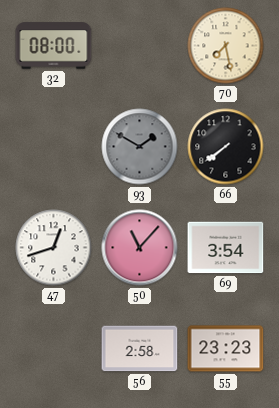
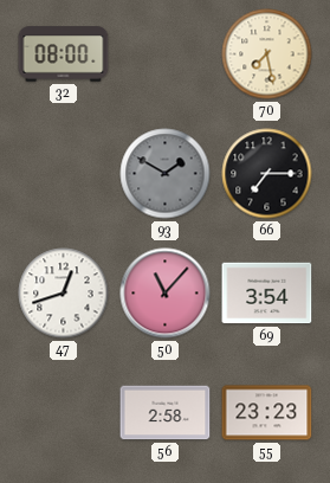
66: 7:39 -> 7:15
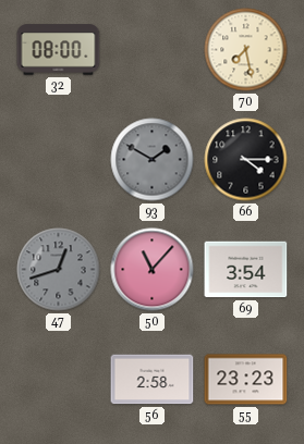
66: 7:15 -> 4:15
47 dial: white -> grey
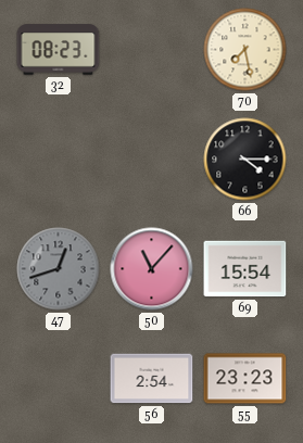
32: 08:00 -> 08:23
93: 1:50 -> none
69: 3:54 -> 15:54
56: 2:58 -> 2:54
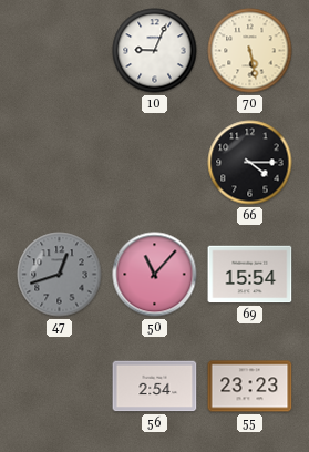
32: 08:23 -> none
10: none -> 9:04
70: 7:28 -> 5:28
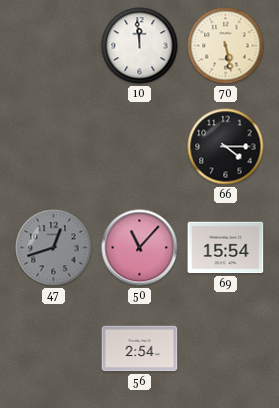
10: 9:04 -> 11:59
55: 23:23 -> none
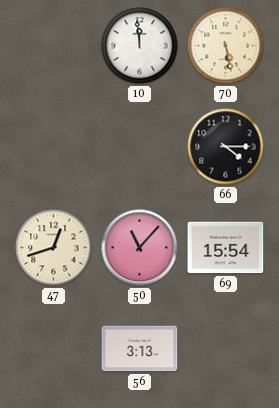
47 dial: grey -> cream
56: 2:54 -> 3:13
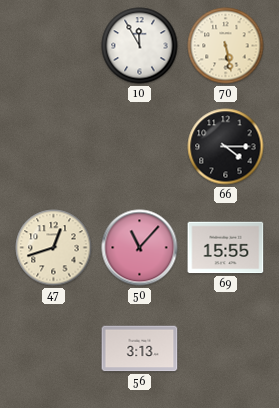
10: 11:59 -> 11:55
69: 15:54 -> 15:55
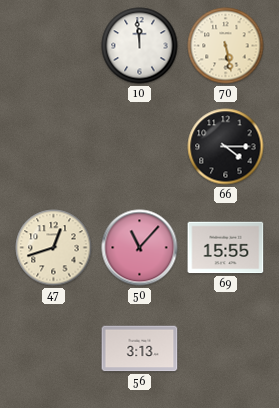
10: 11:55 -> 11:59
